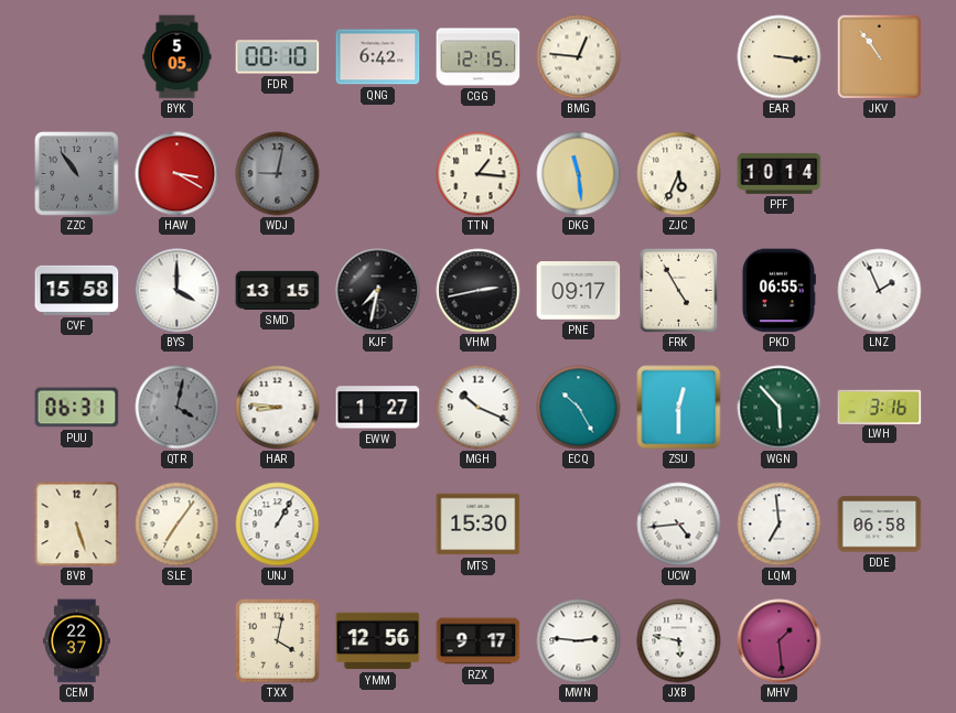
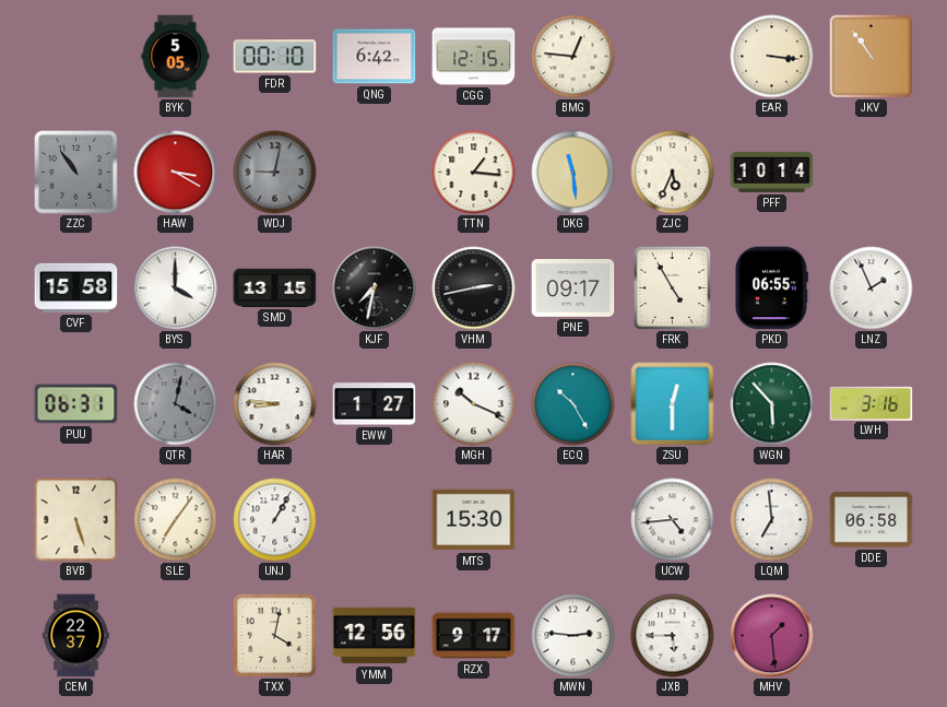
JXB: 5:47 -> 5:45
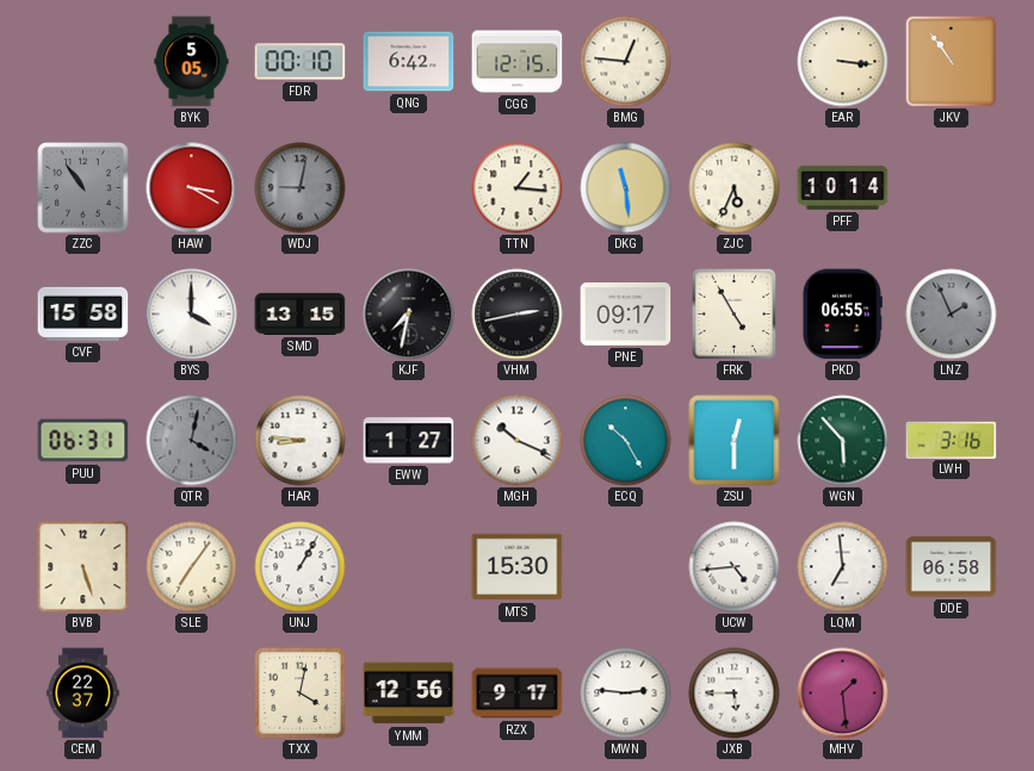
LNZ dial: white -> grey
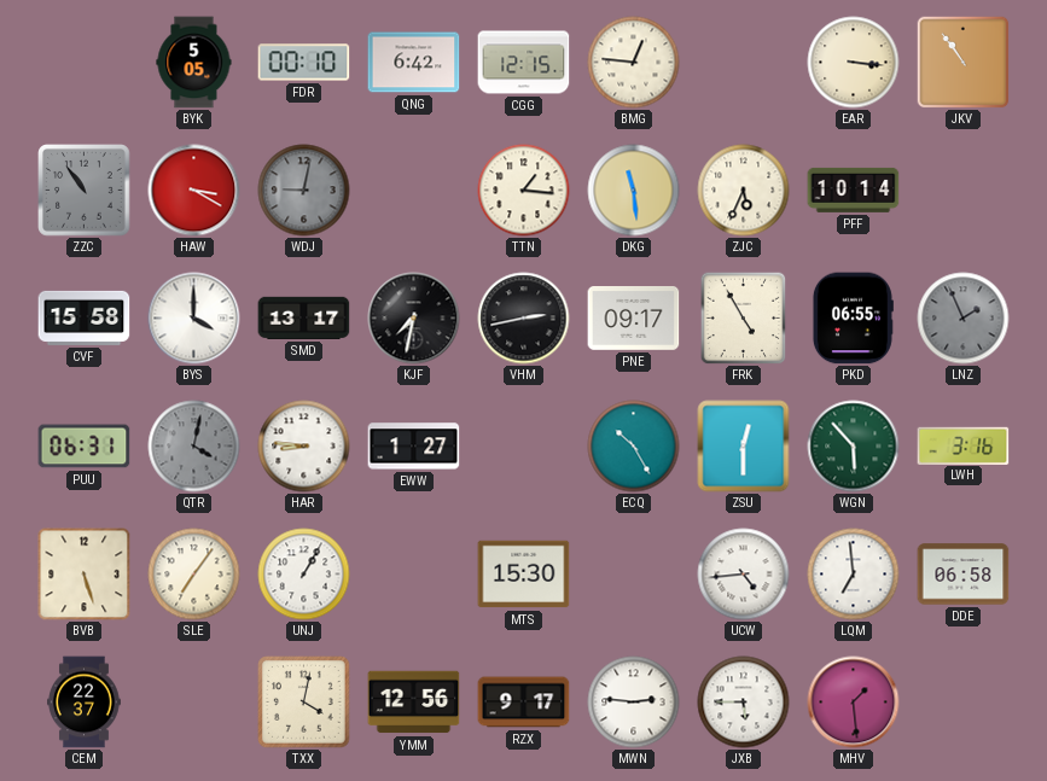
SMD: 13:15 -> 13:17
MGH: 10:19 -> none
